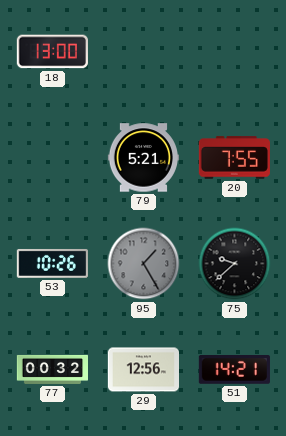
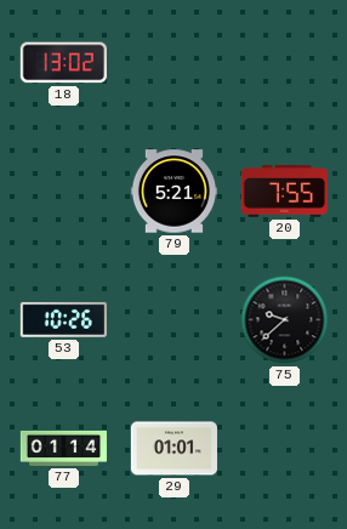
18: 13:00 -> 13:02
95: 1:25 -> none
77: 00:32 -> 01:14
29: 12:56 -> 01:01
51: 14:21 -> none
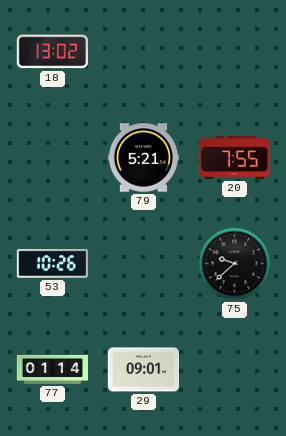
29: 01:01 -> 09:01
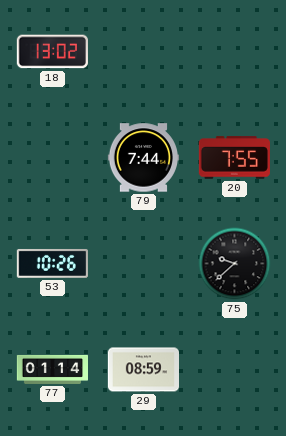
79: 5:21 -> 7:44
29: 09:01 -> 08:59
